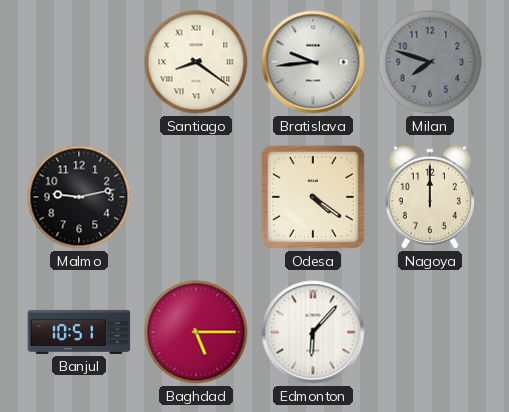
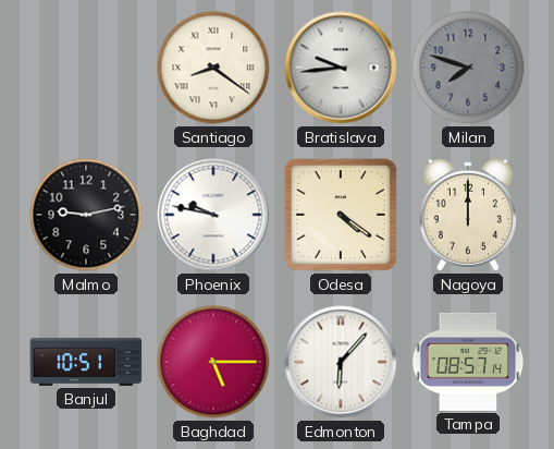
Phoenix: none -> 9:47
Tampa: none -> 08:57
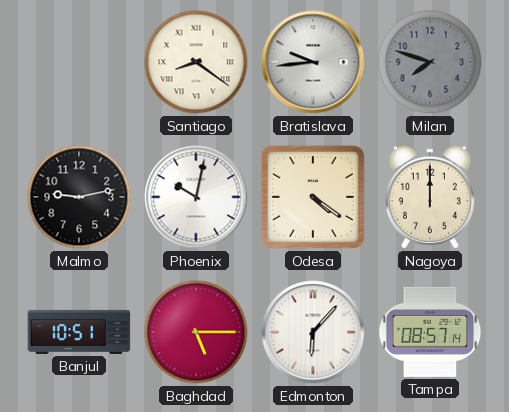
Phoenix: 9:47 -> 10:02
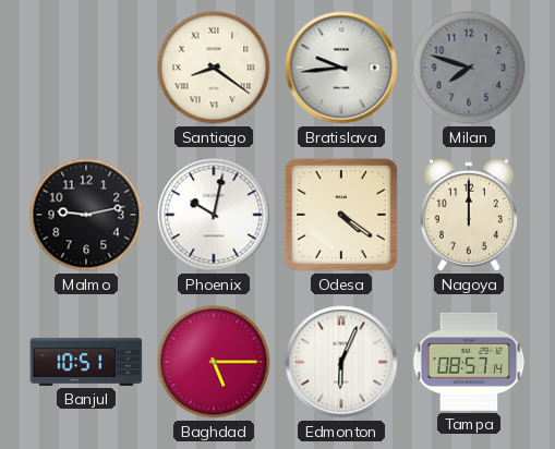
Edmonton: 6:07 -> 6:04
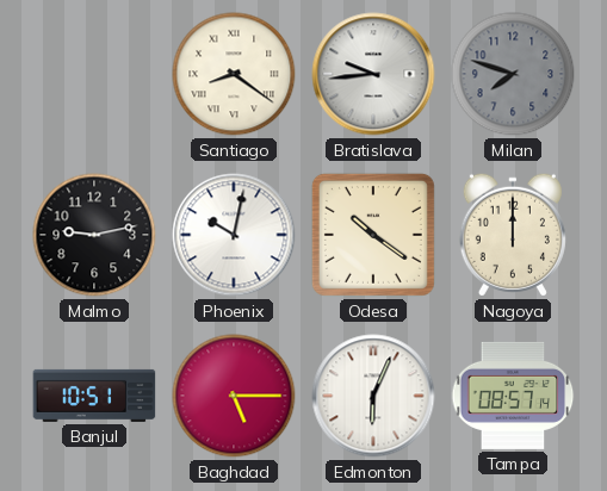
Odesa: 4:21 -> 10:21
